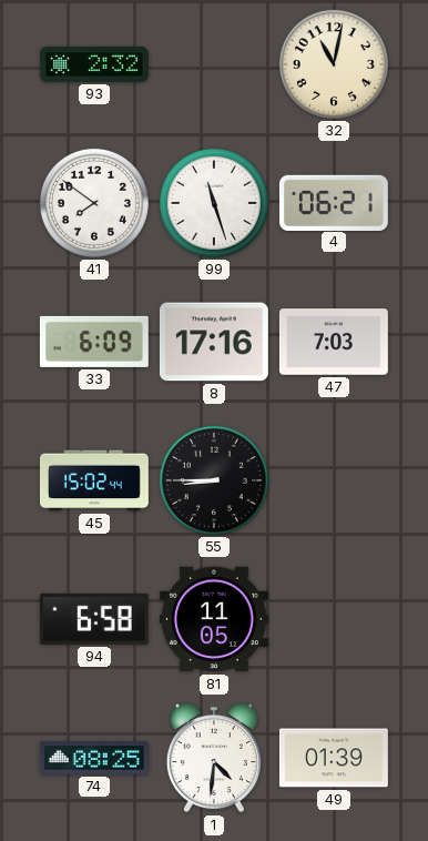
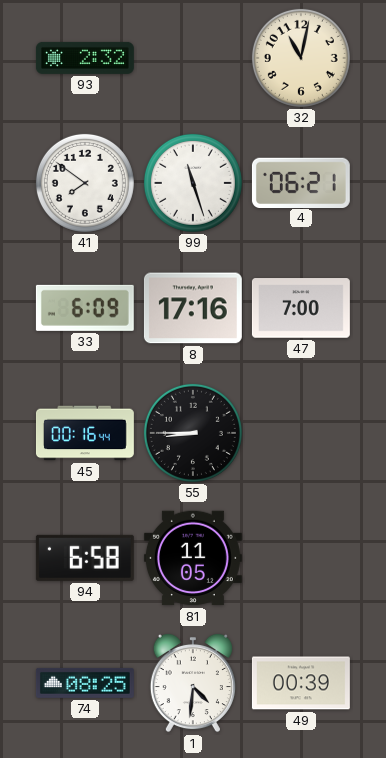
47: 7:03 -> 7:00
45: 15:02 -> 00:16
49: 01:39 -> 00:39
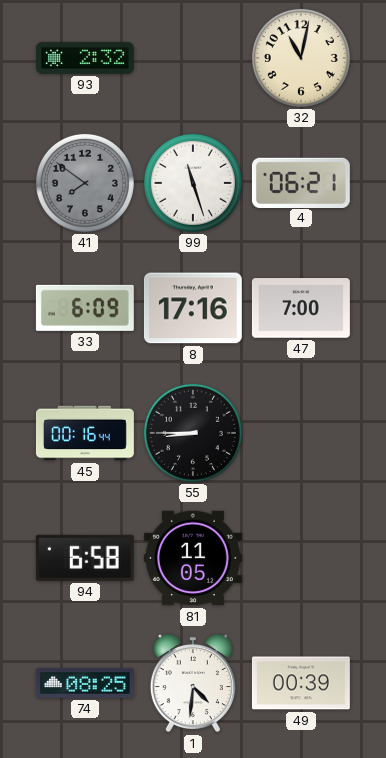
41 dial: white -> grey
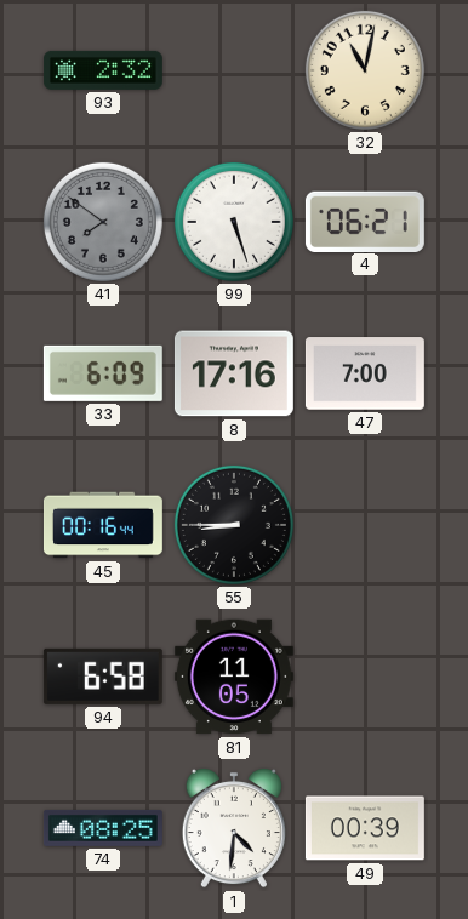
99: 11:27 -> 5:27
